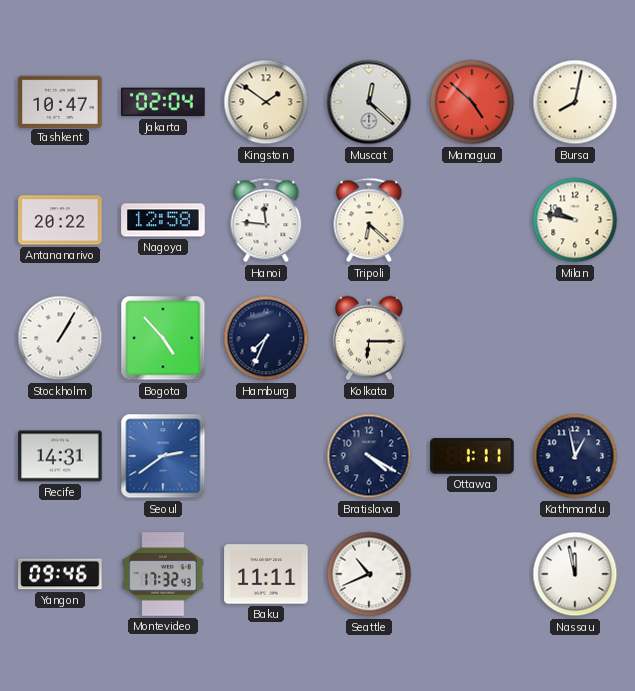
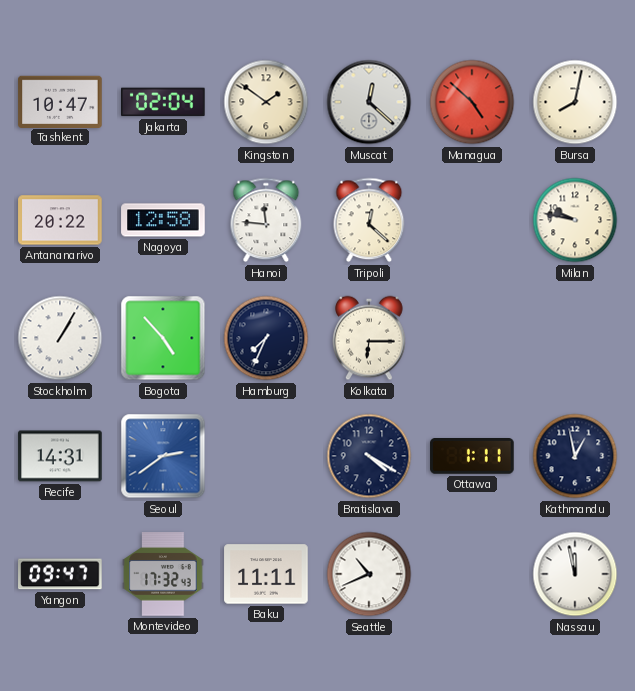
Tripoli: 6:22 -> 12:22
Yangon: 09:46 -> 09:47
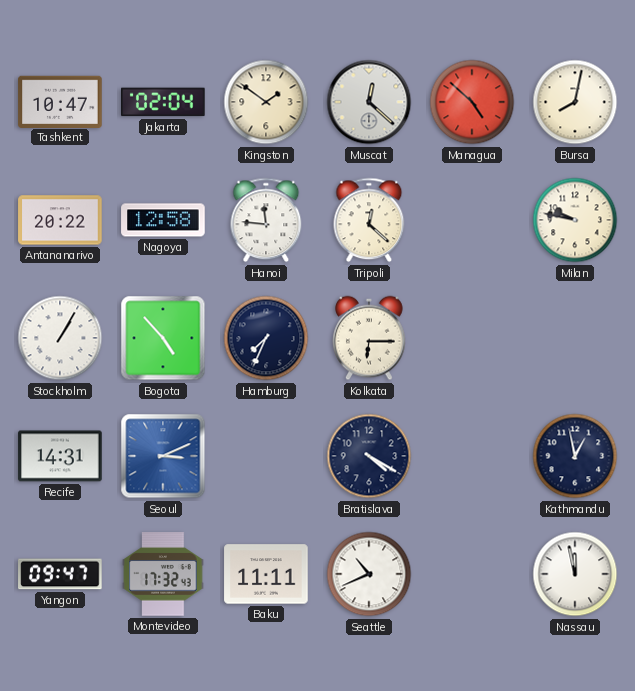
Seoul: 2:39 -> 3:11
Ottawa: 1:11 -> none
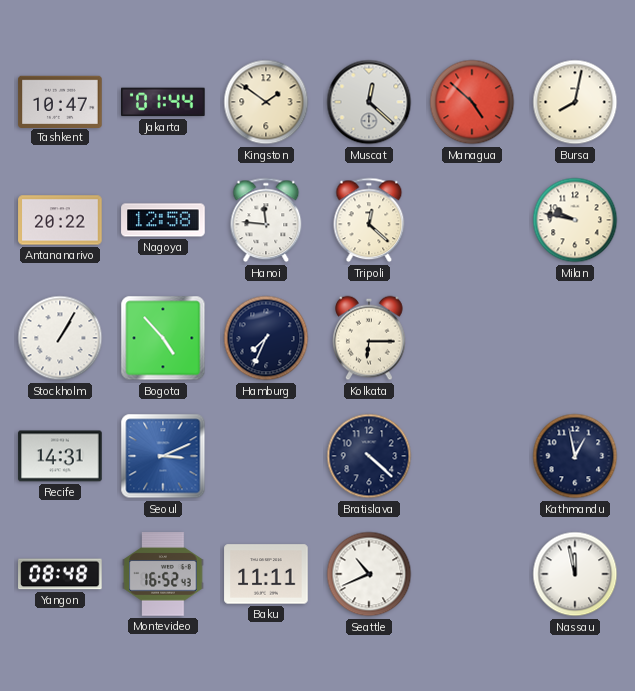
Jakarta: 02:04 -> 01:44
Bratislava: 4:20 -> 4:22
Yangon: 09:47 -> 08:48
Montevideo: 17:32 -> 16:52
